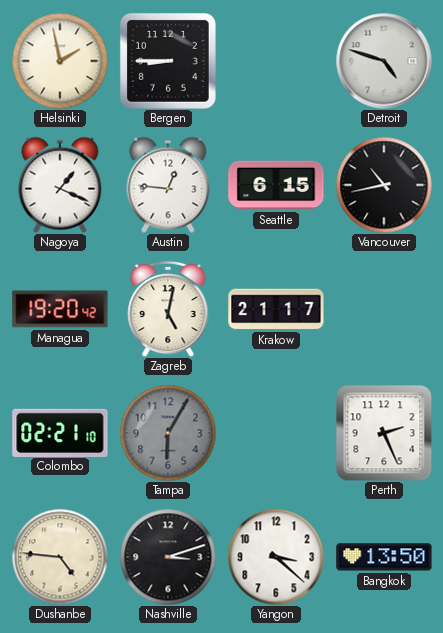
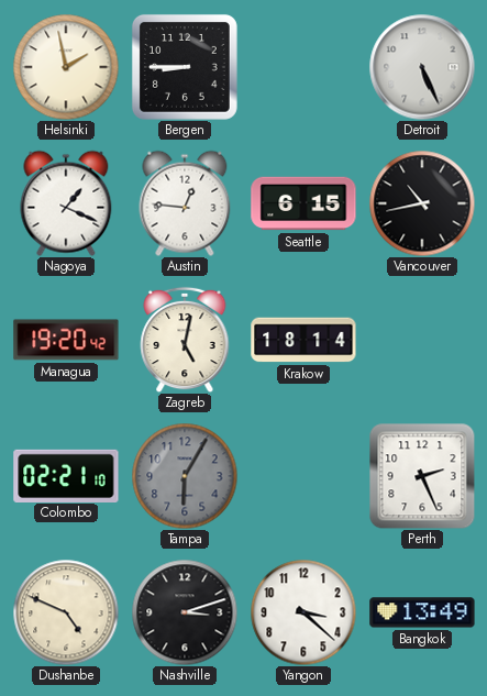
Detroit: 4:48 -> 5:26
Krakow: 21:17 -> 18:14
Dushanbe: 4:46 -> 4:49
Bangkok: 13:50 -> 13:49
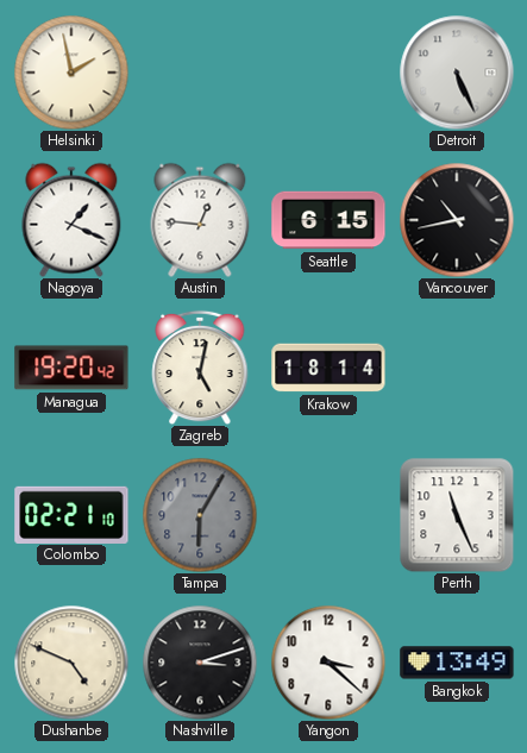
Bergen: 8:45 -> none
Perth: 2:26 -> 11:26
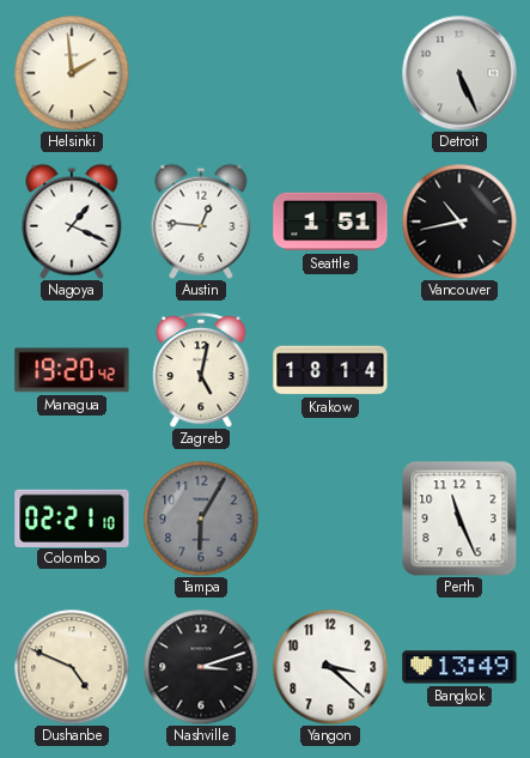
Helsinki: 1:58 -> 1:59
Seattle: 6:15 -> 1:51
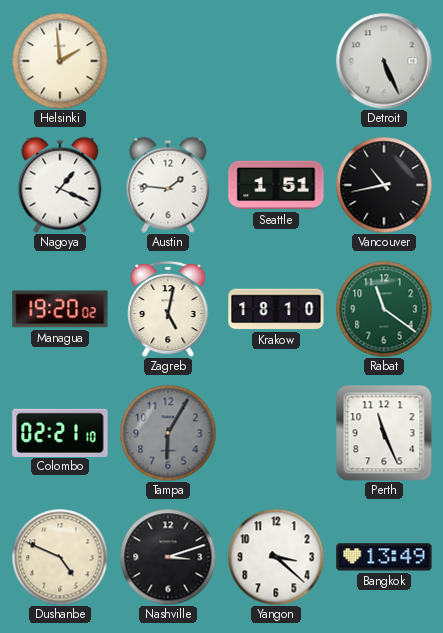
Austin: 12:46 -> 1:46
Managua: 19:20:42 -> 19:20:02
Krakow: 18:14 -> 18:10
Rabat: none -> 11:21
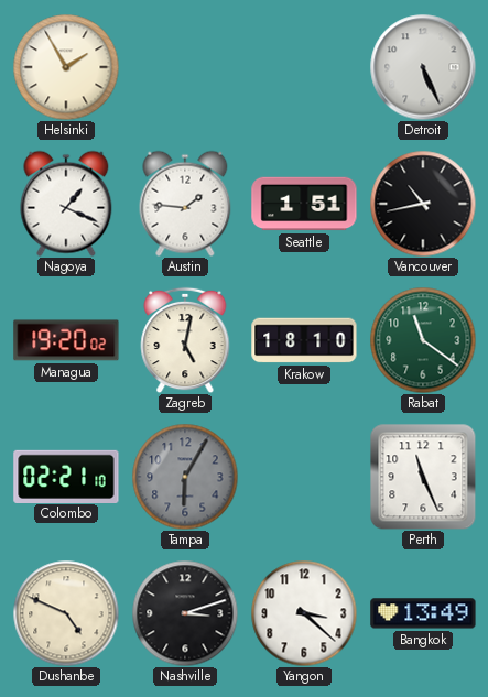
Helsinki: 1:59 -> 1:55
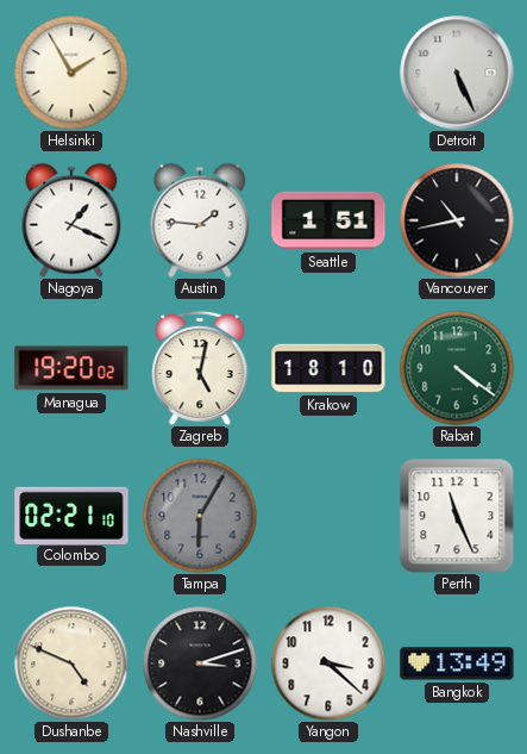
Rabat: 11:21 -> 4:21
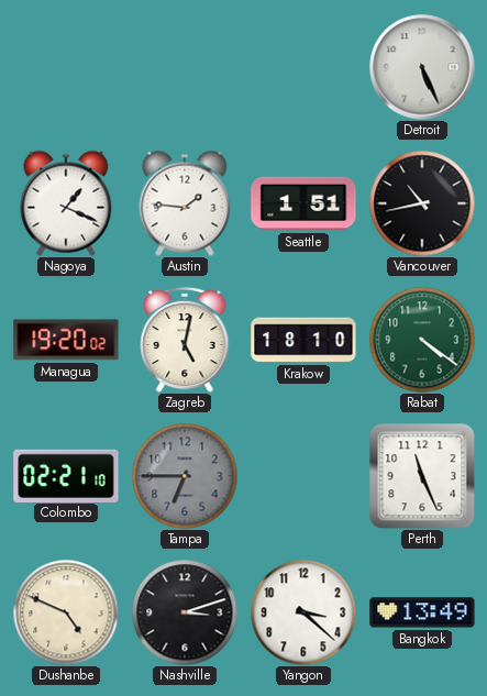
Helsinki: 1:55 -> none
Tampa: 6:05 -> 6:45
